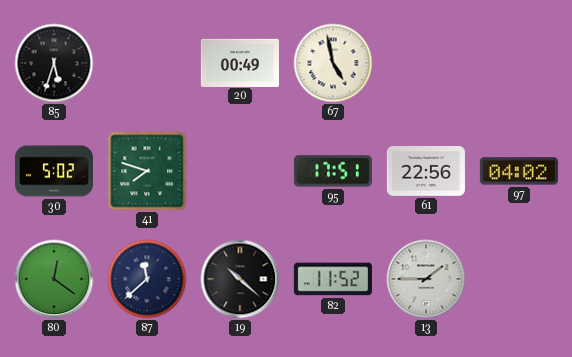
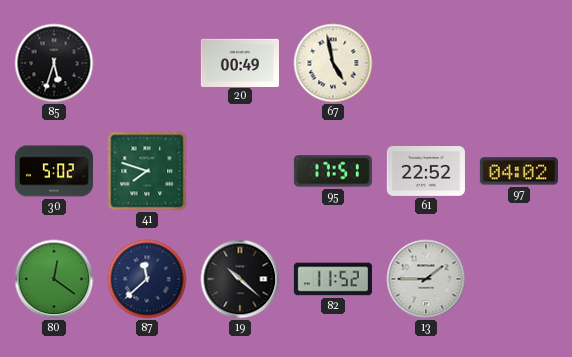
61: 22:56 -> 22:52
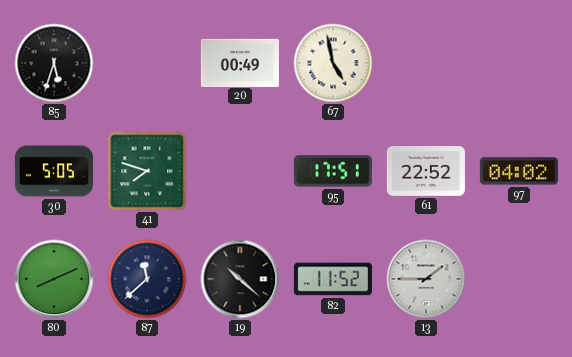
30: 5:02 -> 5:05
80: 12:21 -> 8:11
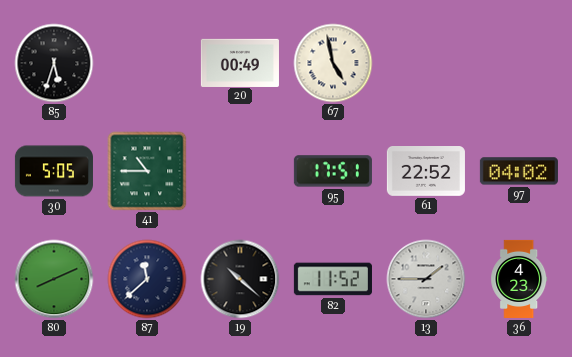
41: 7:48 -> 10:45
36: none -> 4:23
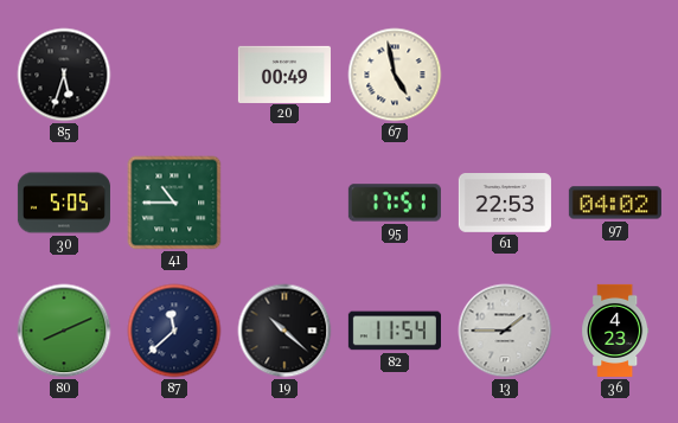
61: 22:52 -> 22:53
82: 11:52 -> 11:54
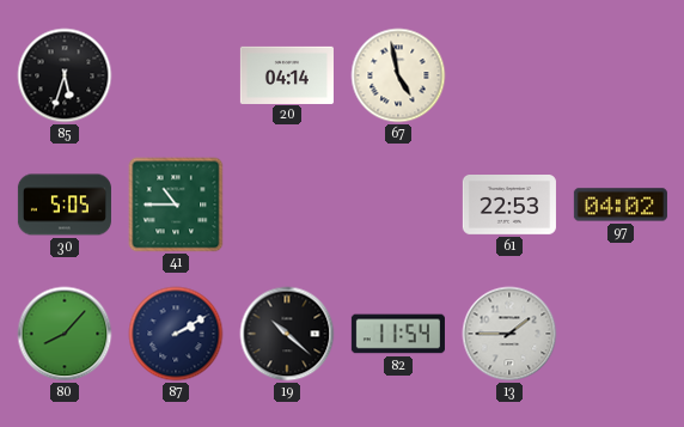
20: 00:49 -> 04:14
95: 17:51 -> none
80: 8:11 -> 8:07
87: 11:38 -> 2:10
36: 4:23 -> none
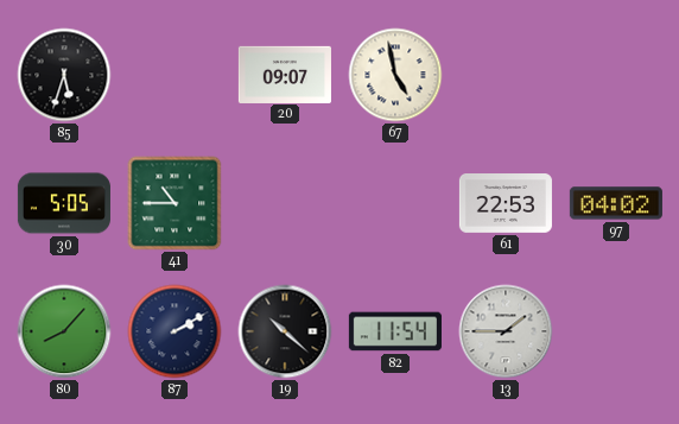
20: 04:14 -> 09:07
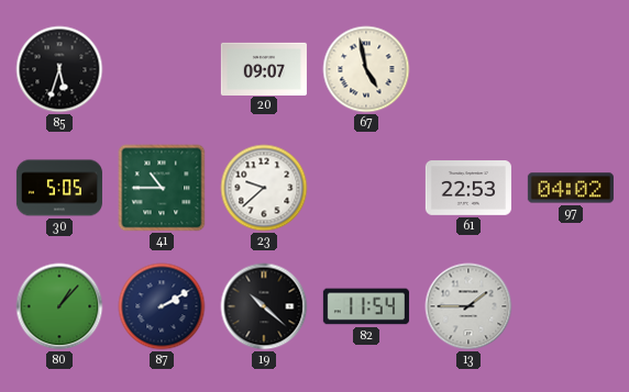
23: none -> 9:38
80: 8:07 -> 1:07
